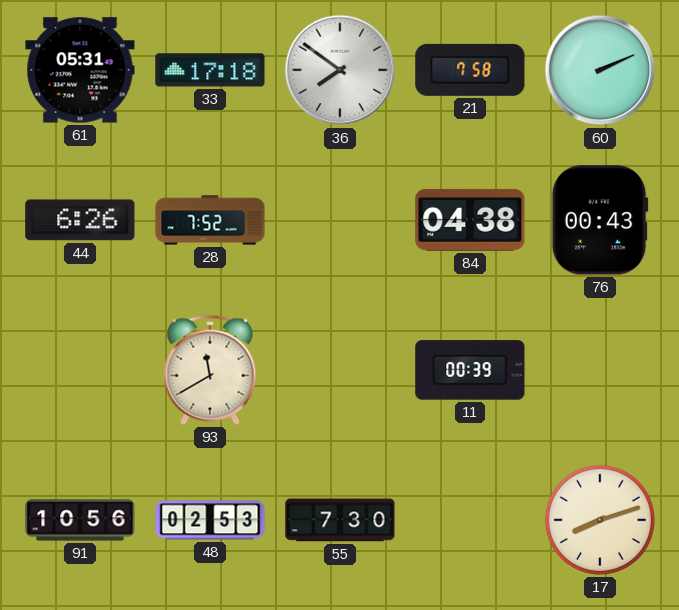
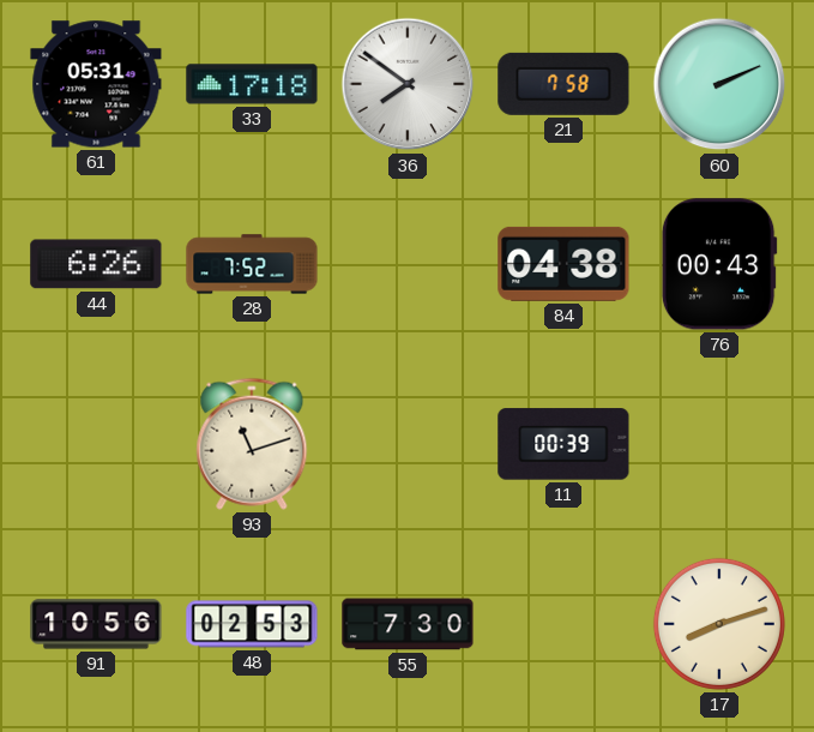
93: 11:40 -> 11:12
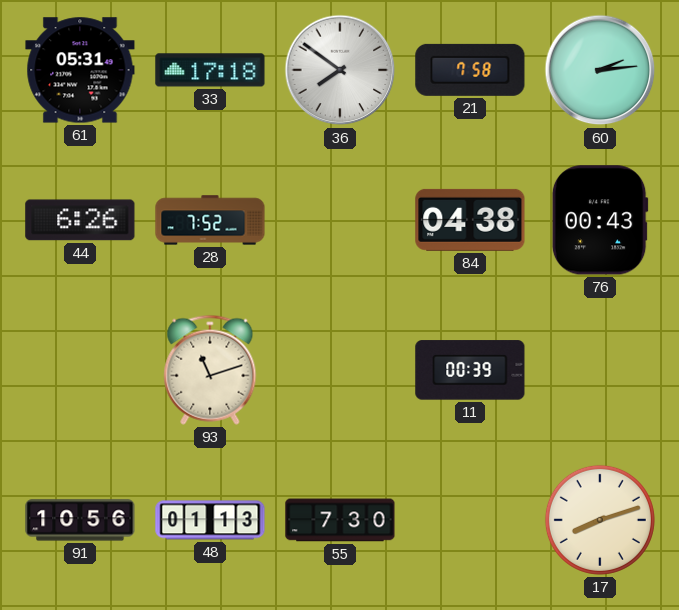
60: 2:11 -> 2:14
48: 02:53 -> 01:13
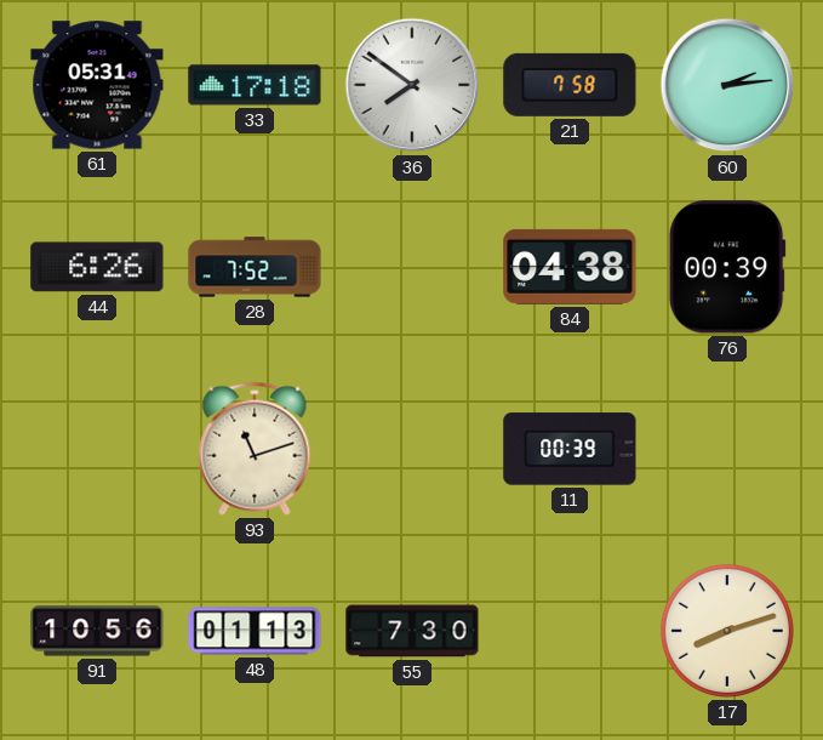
76: 00:43 -> 00:39
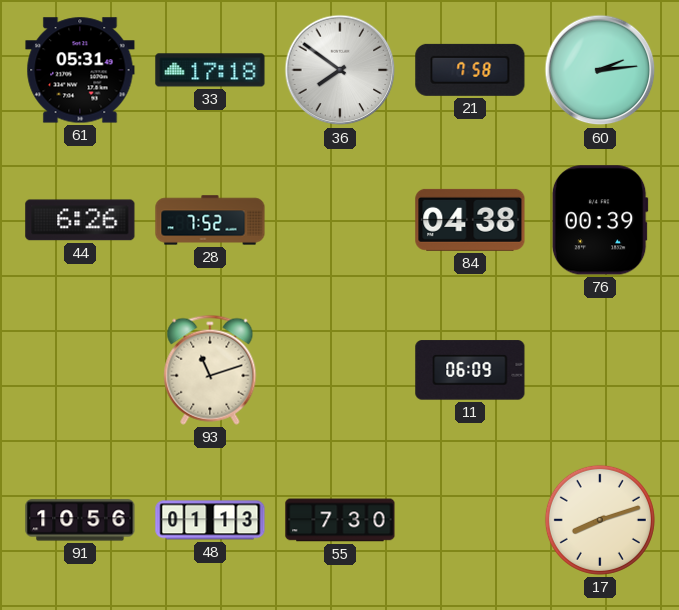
11: 00:39 -> 06:09
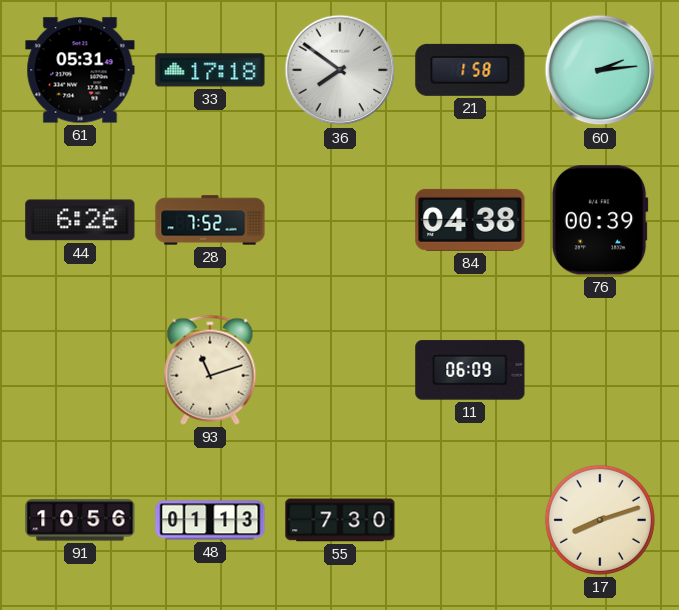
21: 7:58 -> 1:58
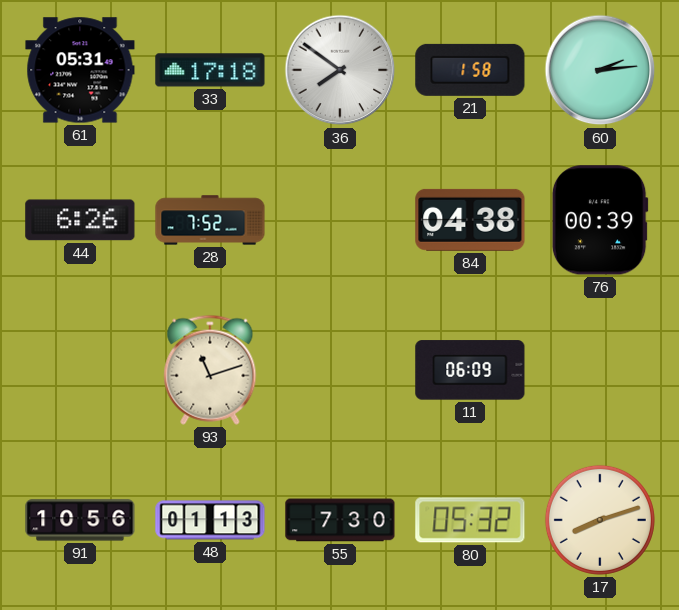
80: none -> 05:32
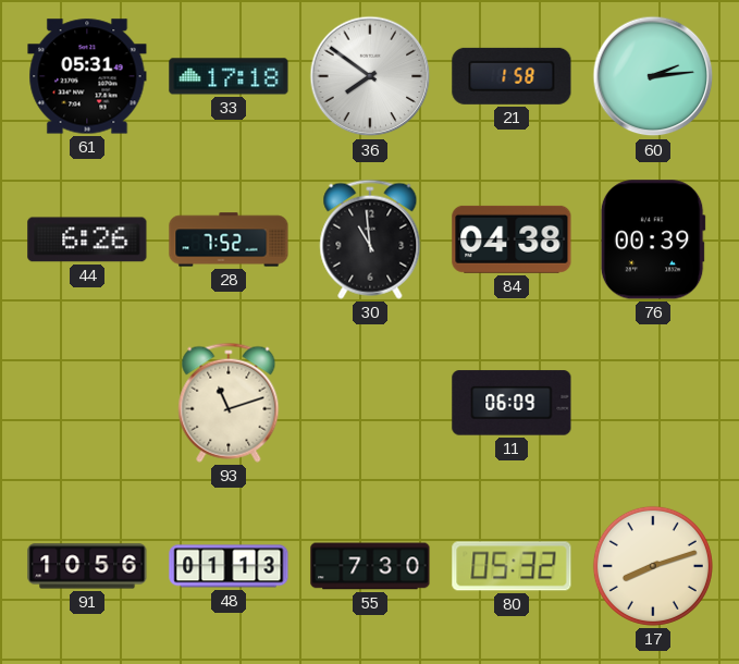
30: none -> 10:59
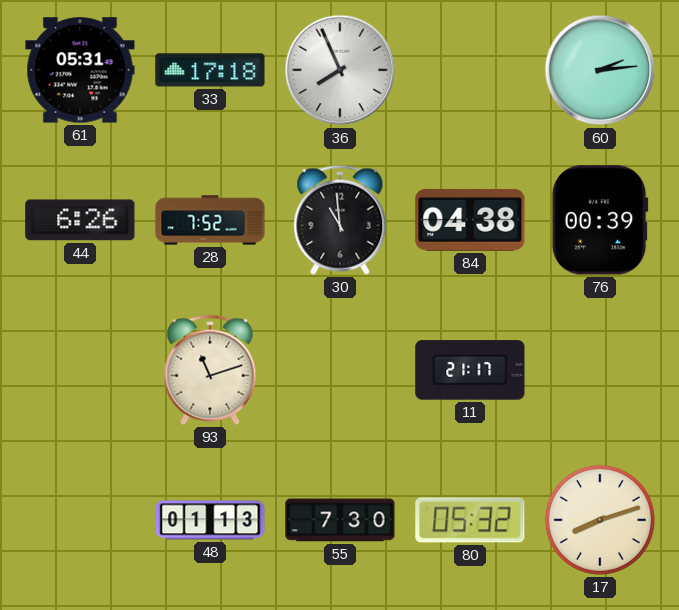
36: 7:51 -> 7:56
21: 1:58 -> none
11: 06:09 -> 21:17
91: 10:56 -> none
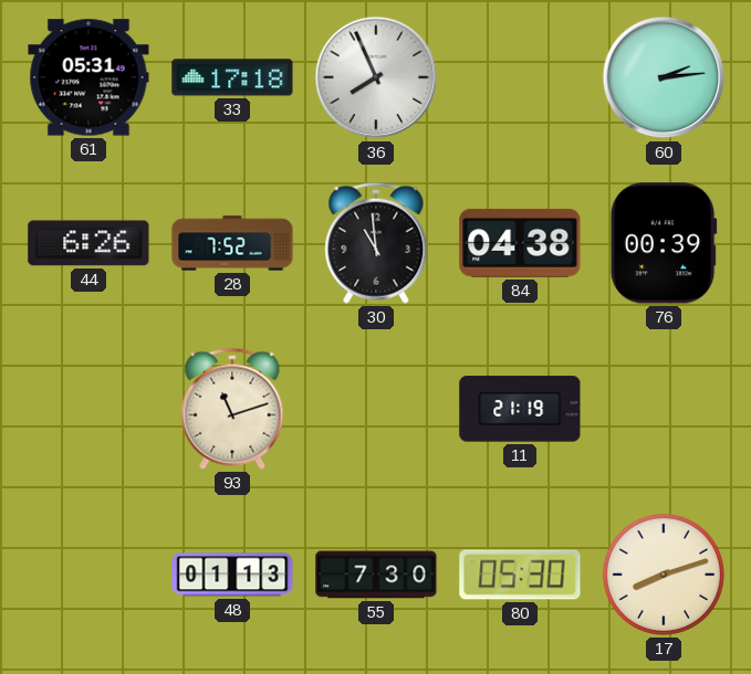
11: 21:17 -> 21:19
80: 05:32 -> 05:30
